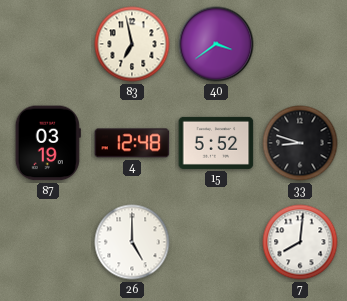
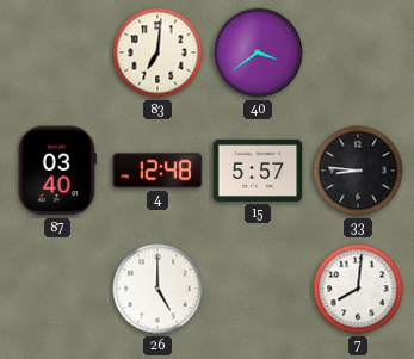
83: 6:58 -> 7:01
87: 03:19 -> 03:40
15: 5:52 -> 5:57
33: 8:48 -> 8:46
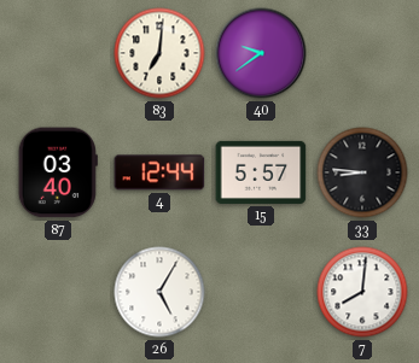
40: 3:39 -> 9:39
4: 12:48 -> 12:44
26: 5:00 -> 5:05
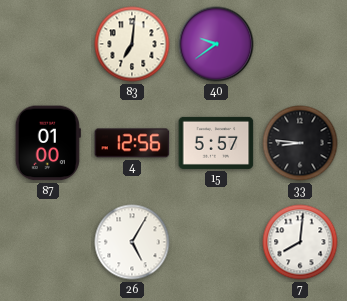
87: 03:40 -> 01:00
4: 12:44 -> 12:56
